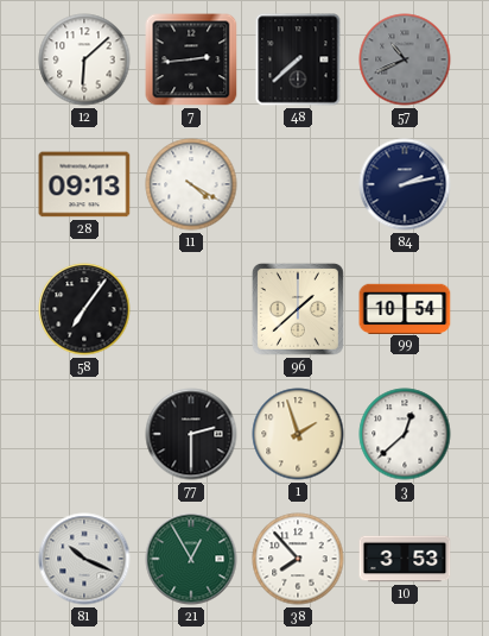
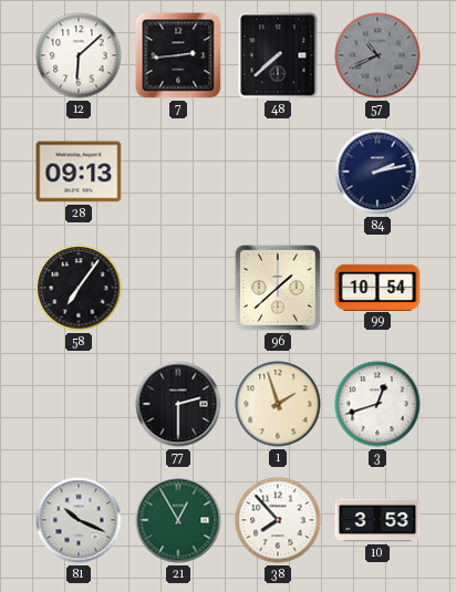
11: 4:20 -> none
3: 12:38 -> 12:42
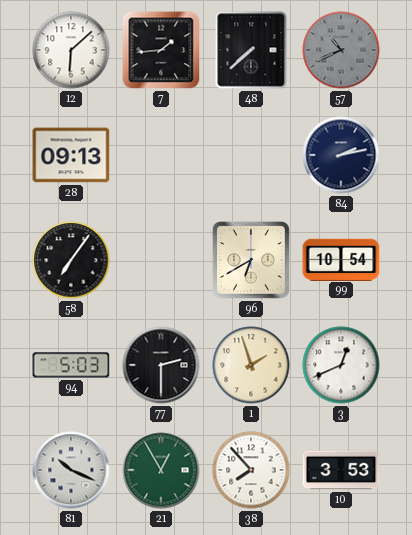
7: 2:44 -> 1:44
96: 1:38 -> 6:40
94: none -> 5:03
3: 12:42 -> 12:41
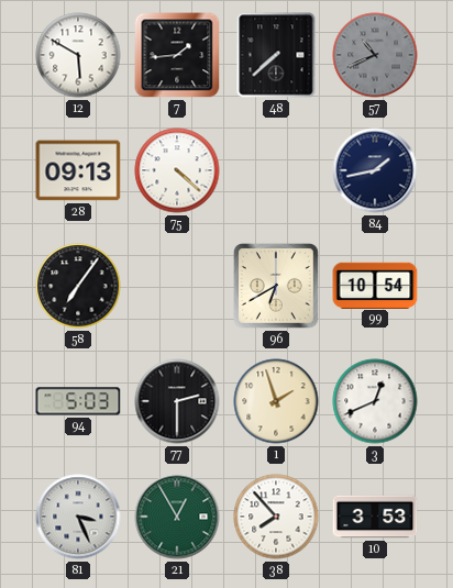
12: 6:08 -> 5:50
75: none -> 4:22
84: 2:13 -> 1:43
81: 10:19 -> 3:26
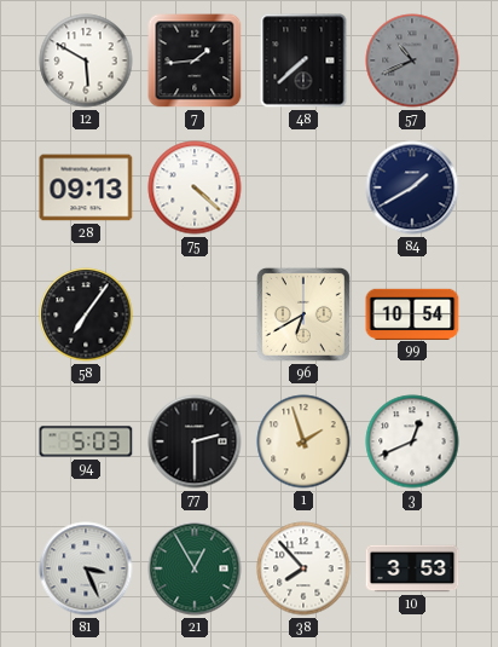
84: 1:43 -> 1:40
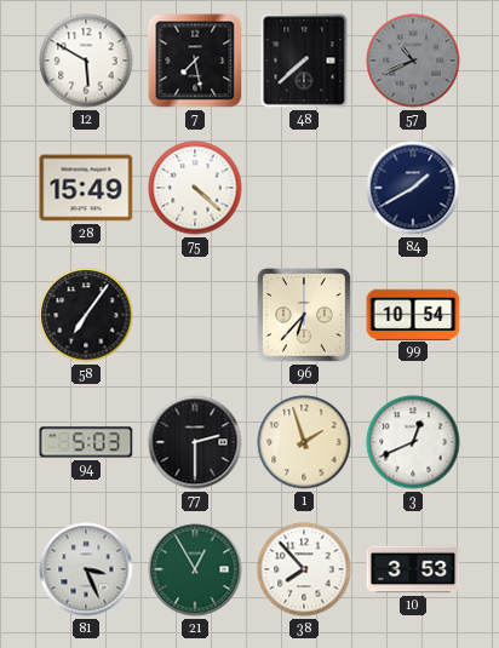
7: 1:44 -> 7:28
28: 09:13 -> 15:49
96: 6:40 -> 6:37
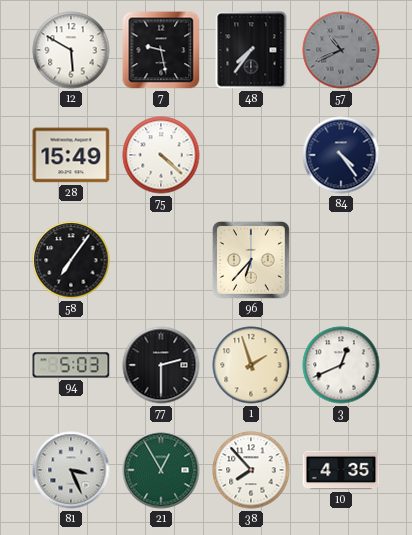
7: 7:28 -> 9:28
48: 7:38 -> 7:36
84: 1:40 -> 4:24
99: 10:54 -> none
10: 3:53 -> 4:35
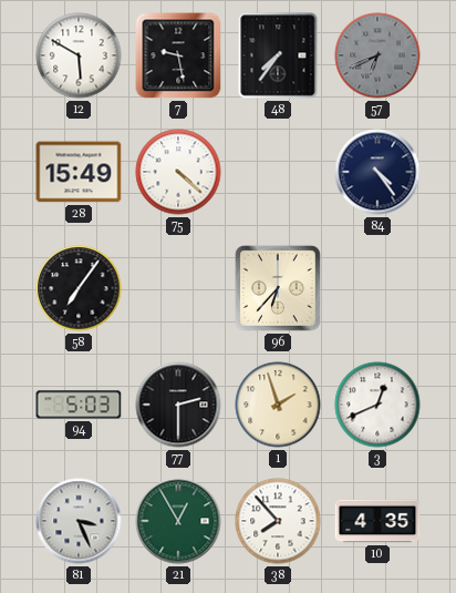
57: 10:41 -> 6:41
